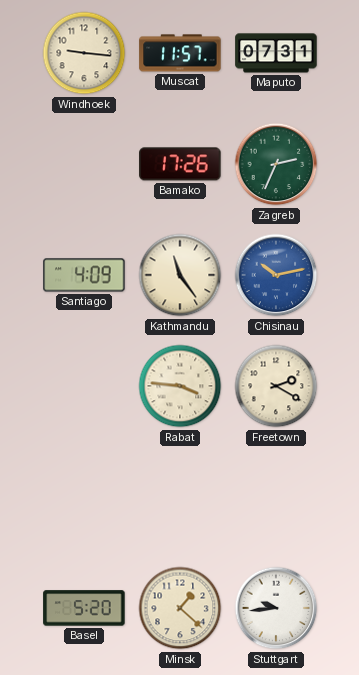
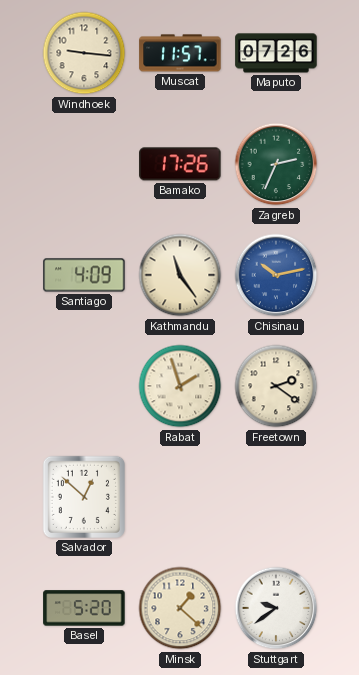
Maputo: 07:31 -> 07:26
Rabat: 3:46 -> 1:57
Freetown: 2:20 -> 2:21
Salvador: none -> 12:52
Stuttgart: 9:44 -> 9:39
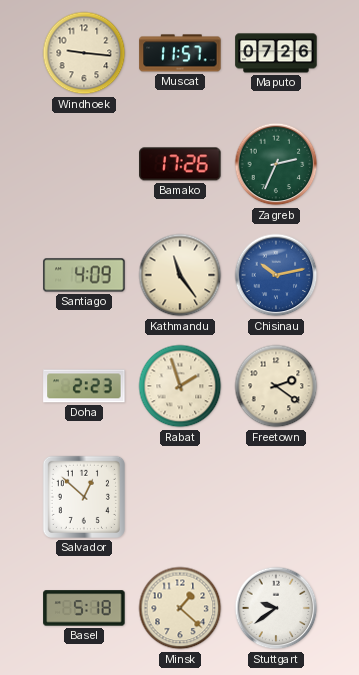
Doha: none -> 2:23
Basel: 5:20 -> 5:18
